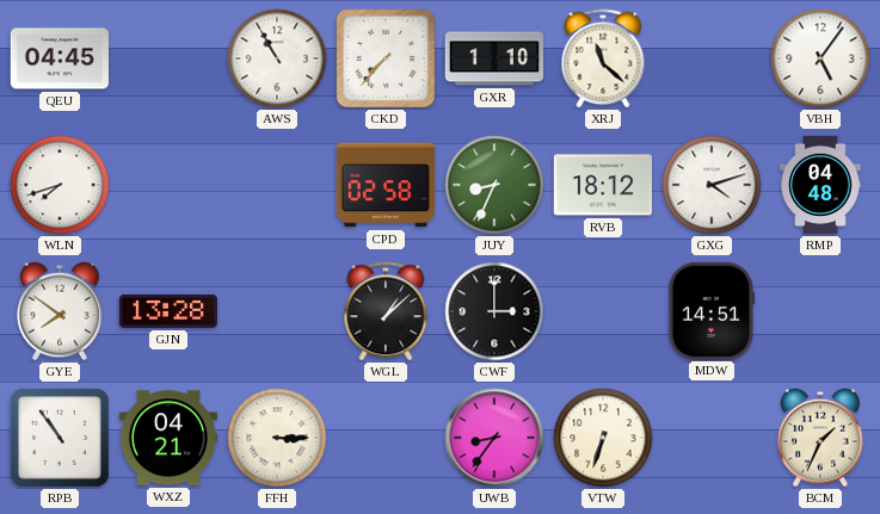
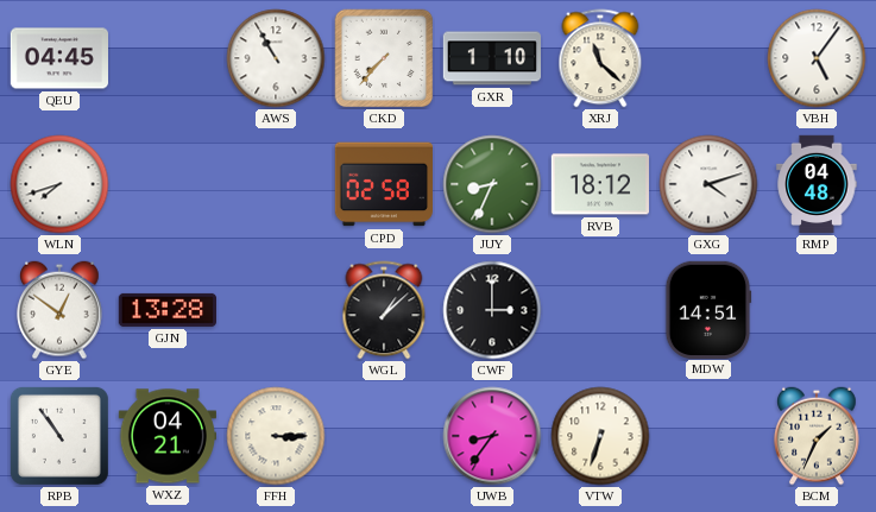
GYE: 7:51 -> 12:51
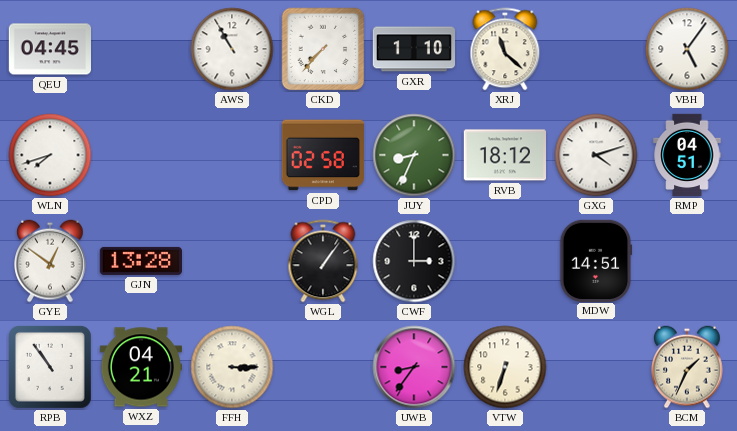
RMP: 04:48 -> 04:51
WGL: 1:08 -> 1:06
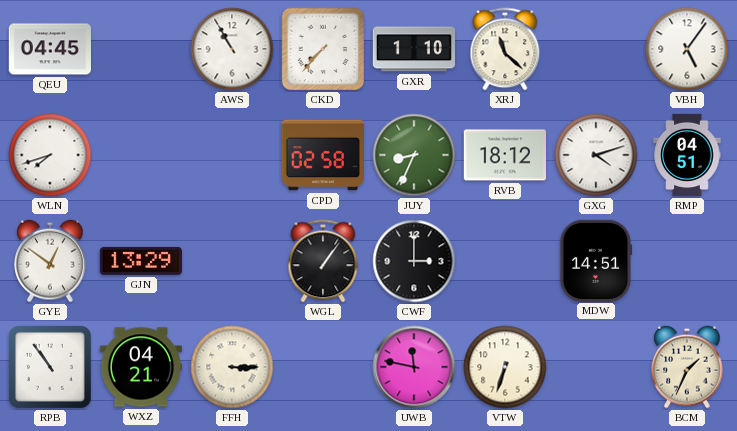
GJN: 13:28 -> 13:29
UWB: 8:36 -> 11:47
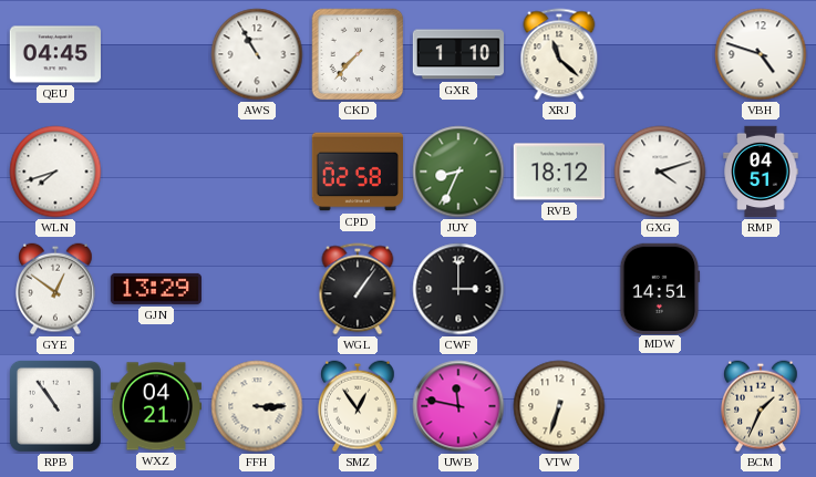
VBH: 5:06 -> 4:48
SMZ: none -> 12:54
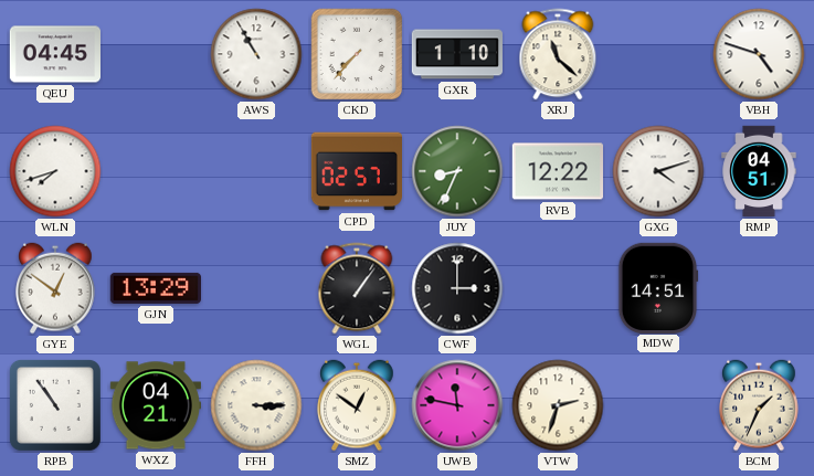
CPD: 02:58 -> 02:57
RVB: 18:12 -> 12:22
SMZ: 12:54 -> 12:51
VTW: 6:33 -> 2:33
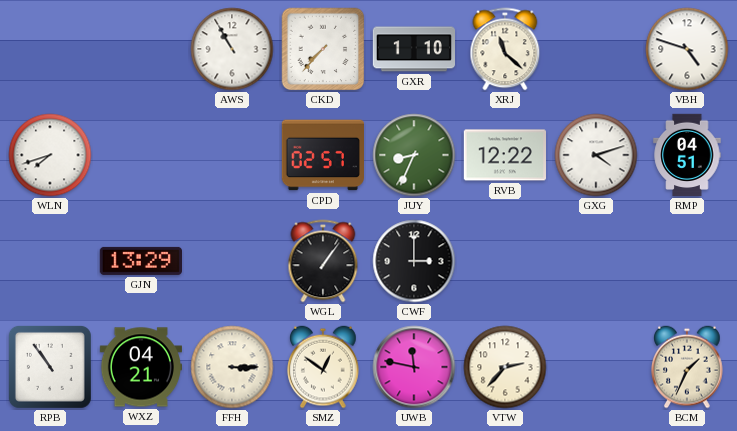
QEU: 04:45 -> none
GYE: 12:51 -> none
MDW: 14:51 -> none
VTW: 2:33 -> 2:37
